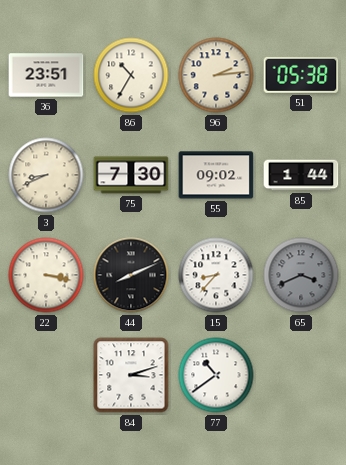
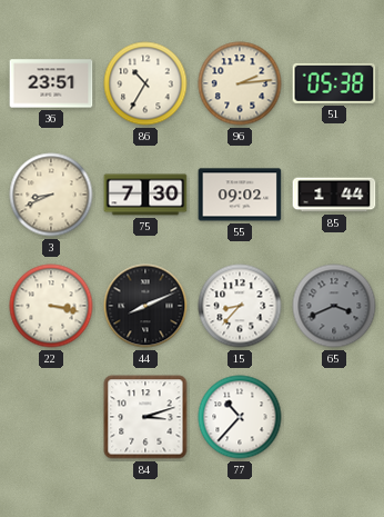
77: 10:39 -> 10:37
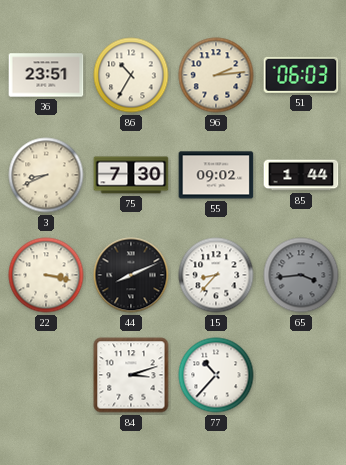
51: 05:38 -> 06:03
65: 3:41 -> 3:44
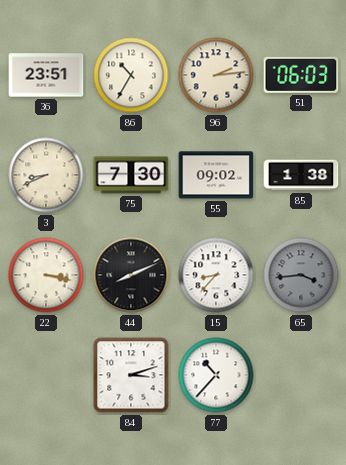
85: 1:44 -> 1:38
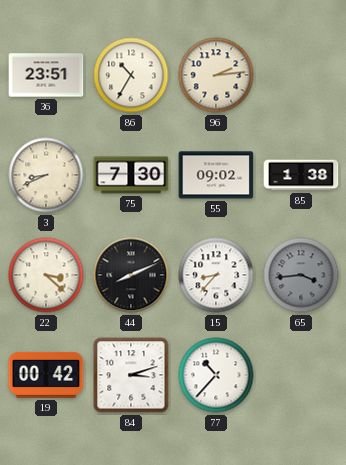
51: 06:03 -> none
22: 3:17 -> 3:22
19: none -> 00:42
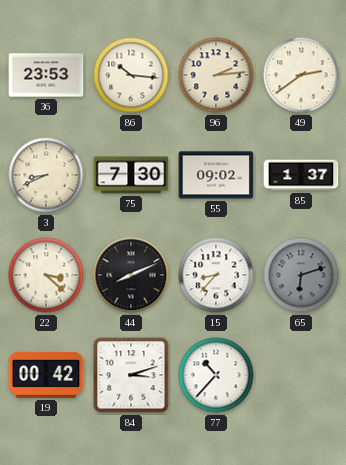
36: 23:51 -> 23:53
86: 10:35 -> 10:16
49: none -> 2:39
85: 1:38 -> 1:37
65: 3:44 -> 6:12
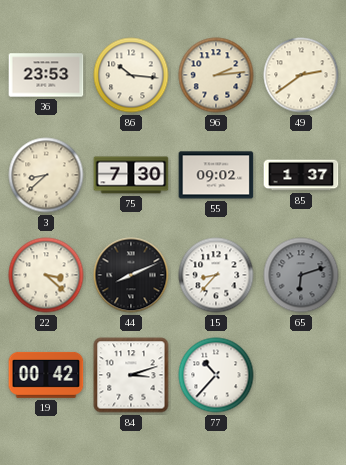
3: 8:41 -> 8:38
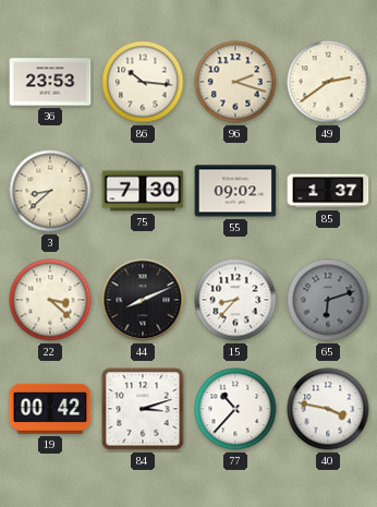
96: 2:14 -> 2:18
40: none -> 3:47
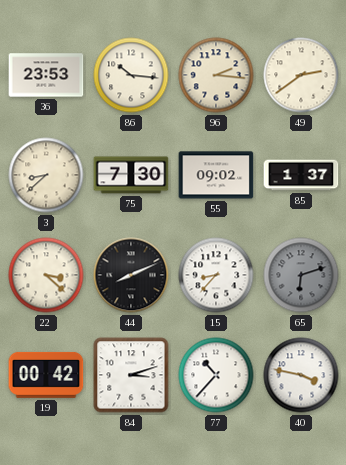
96: 2:18 -> 2:16
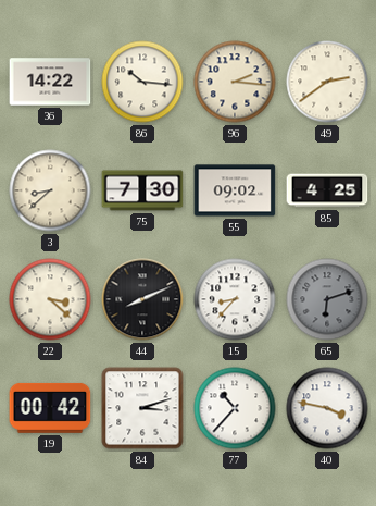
36: 23:53 -> 14:22
85: 1:37 -> 4:25
